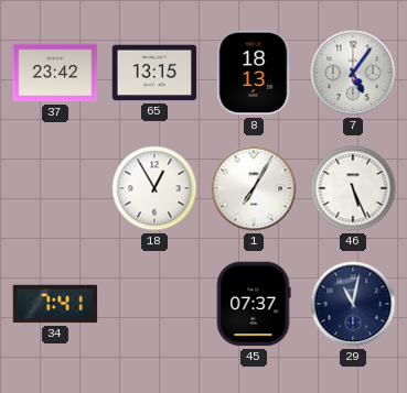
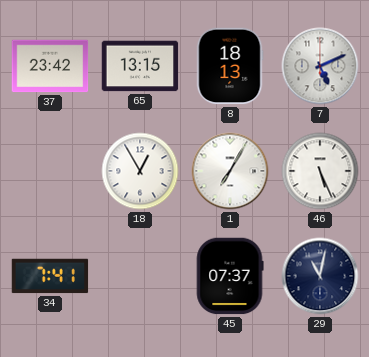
7: 5:06 -> 5:11
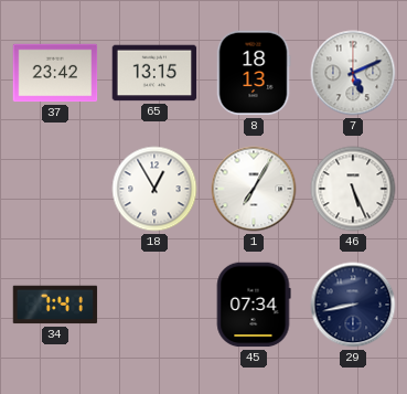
45: 07:37 -> 07:34
29: 11:02 -> 8:43
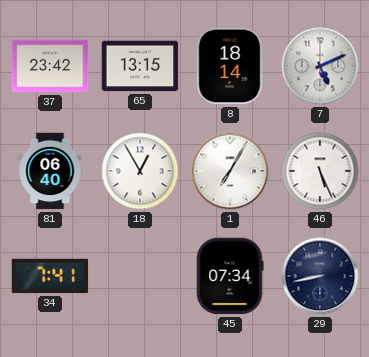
8: 18:13 -> 18:14
81: none -> 06:40
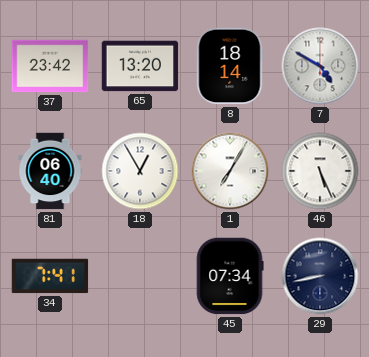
65: 13:15 -> 13:20
7: 5:11 -> 4:50
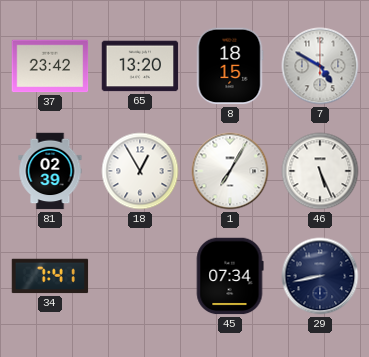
8: 18:14 -> 18:15
81: 06:40 -> 02:39
